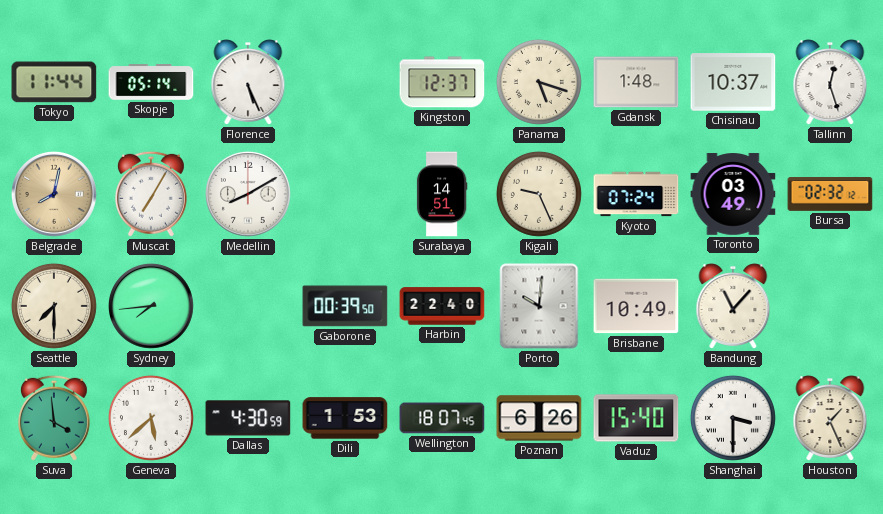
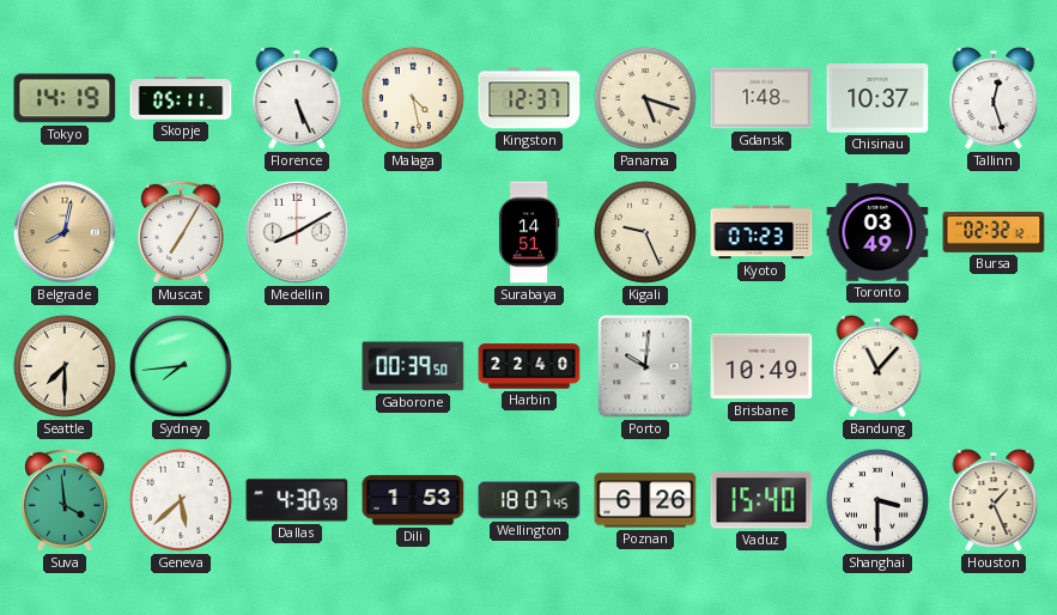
Tokyo: 11:44 -> 14:19
Skopje: 05:14 -> 05:11
Malaga: none -> 4:28
Kyoto: 07:24 -> 07:23
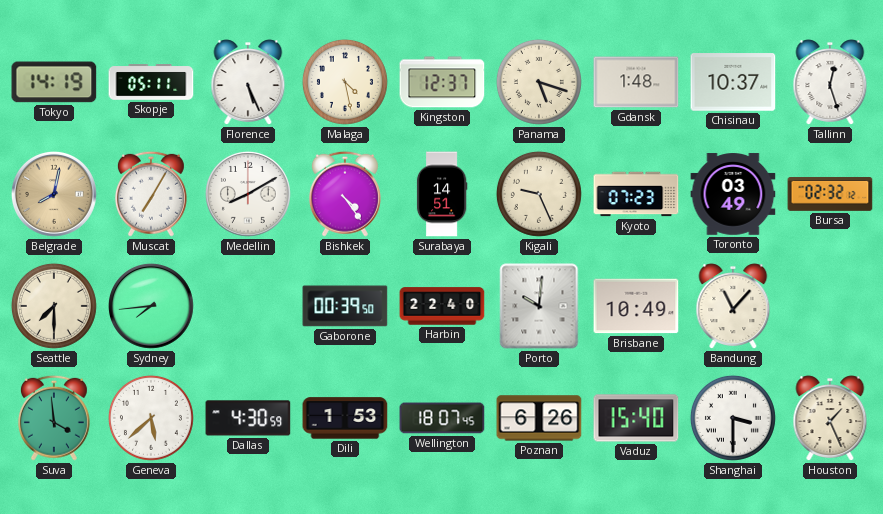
Bishkek: none -> 4:24
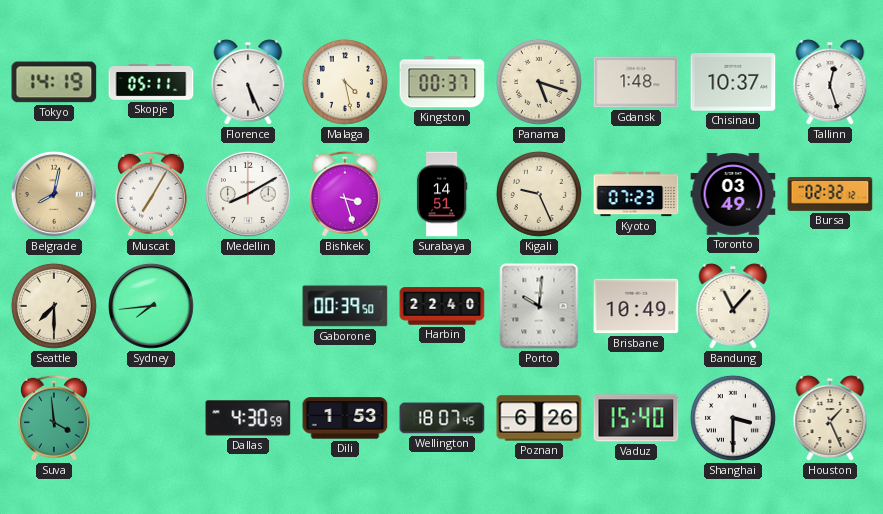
Kingston: 12:37 -> 00:37
Bishkek: 4:24 -> 3:27
Geneva: 5:38 -> none
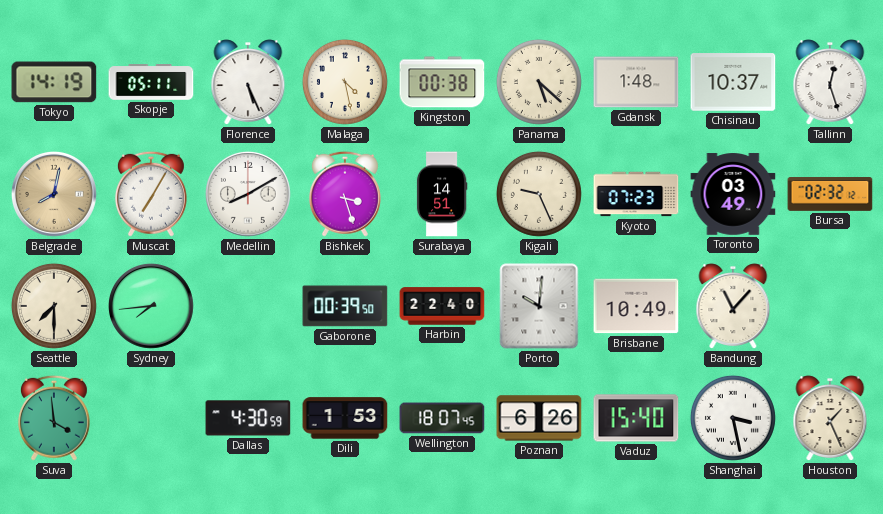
Kingston: 00:37 -> 00:38
Panama: 5:18 -> 5:22
Shanghai: 3:30 -> 3:28
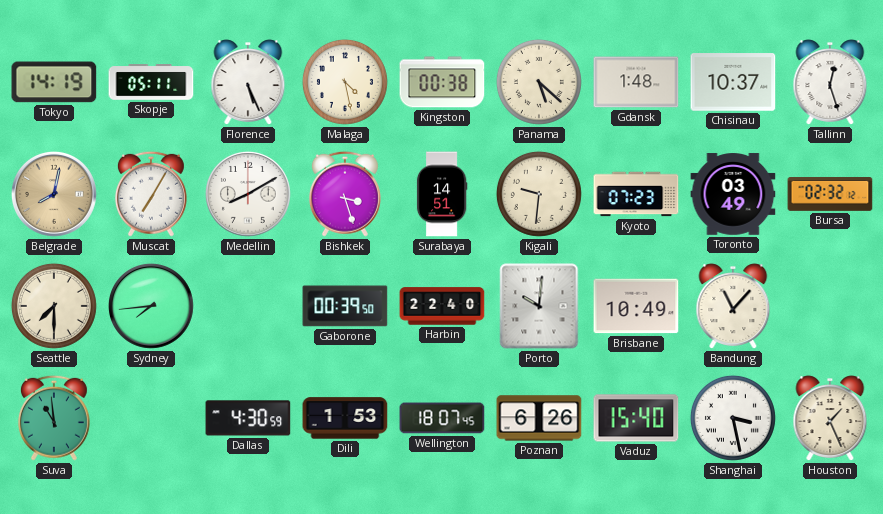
Kigali: 9:26 -> 9:31
Suva: 3:59 -> 10:59
